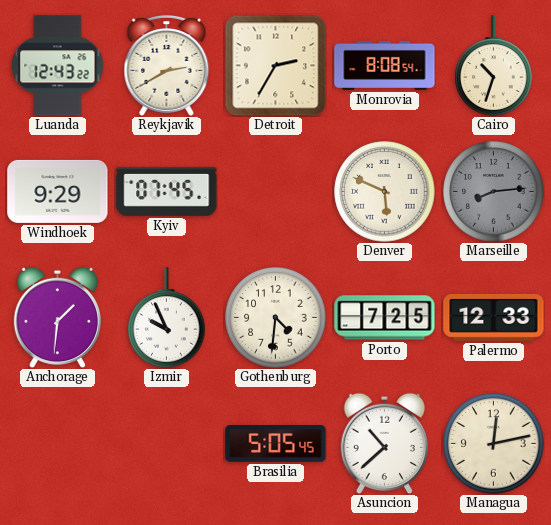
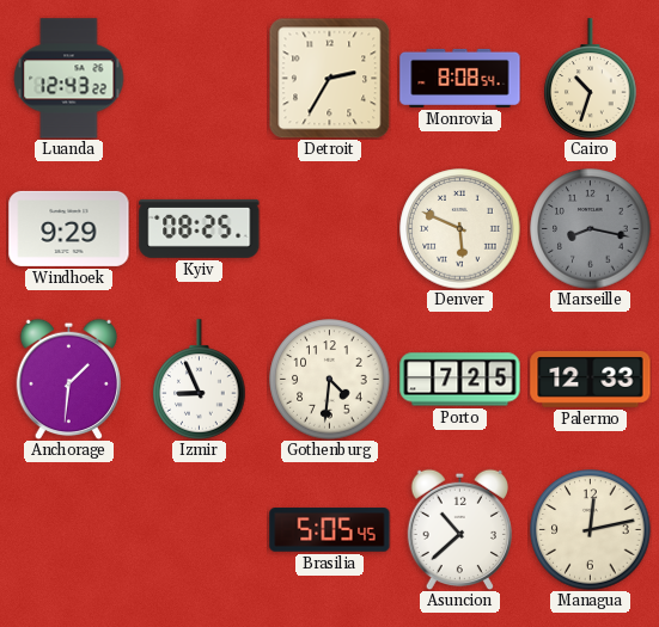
Reykjavik: 2:40 -> none
Kyiv: 07:45 -> 08:25
Marseille: 8:14 -> 8:17
Izmir: 9:56 -> 8:56
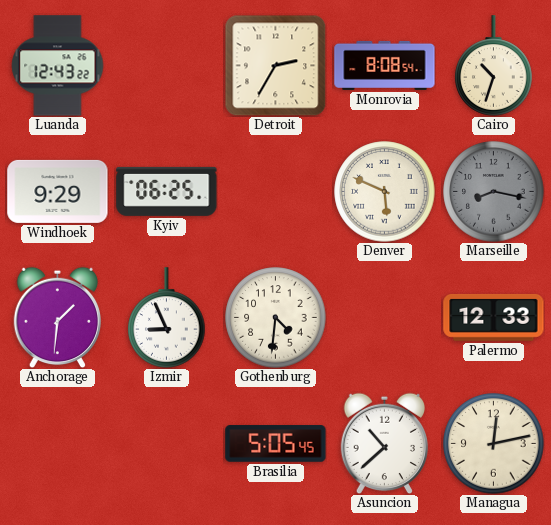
Kyiv: 08:25 -> 06:25
Porto: 7:25 -> none
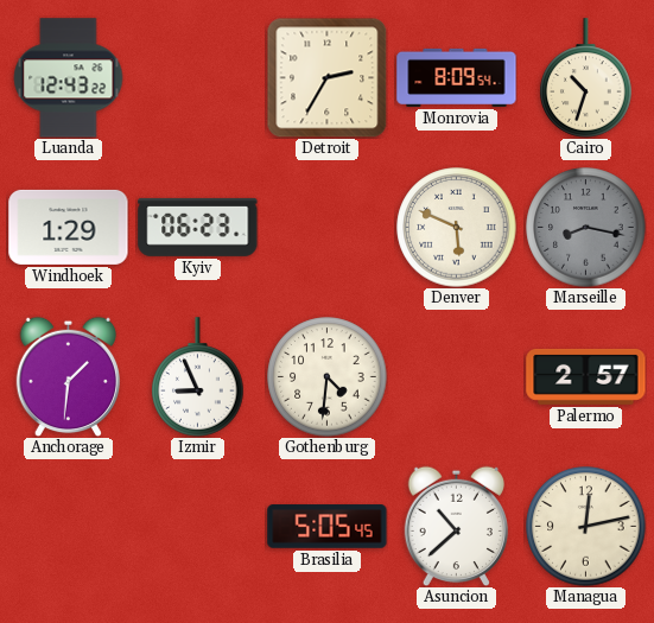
Monrovia: 8:08 -> 8:09
Windhoek: 9:29 -> 1:29
Kyiv: 06:25 -> 06:23
Palermo: 12:33 -> 2:57
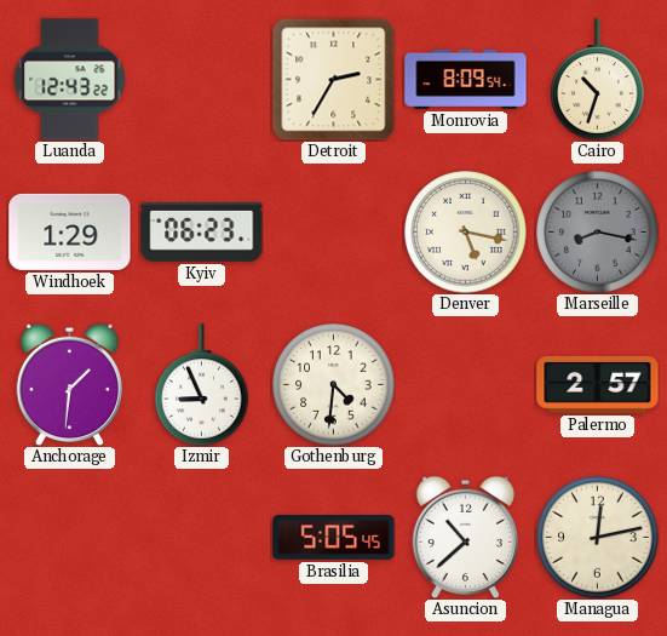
Denver: 5:49 -> 5:17
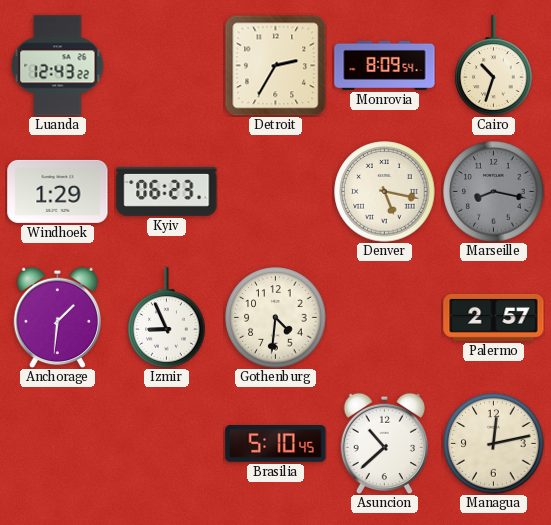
Brasilia: 5:05 -> 5:10
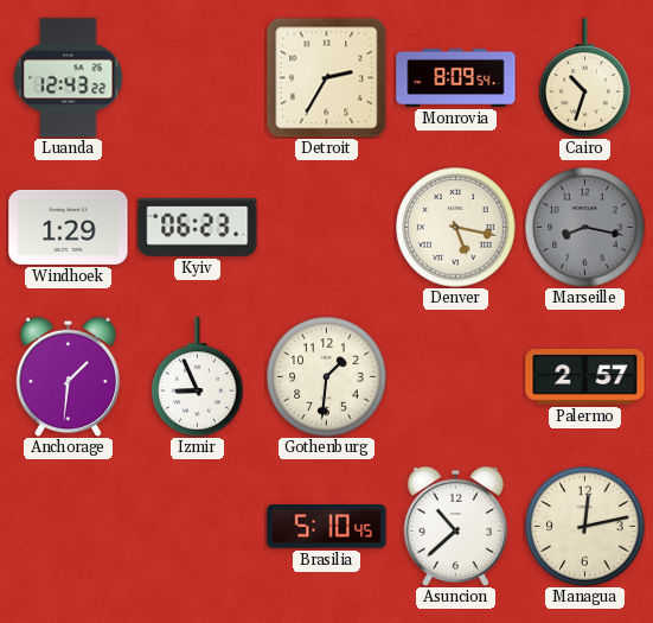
Gothenburg: 4:31 -> 1:31
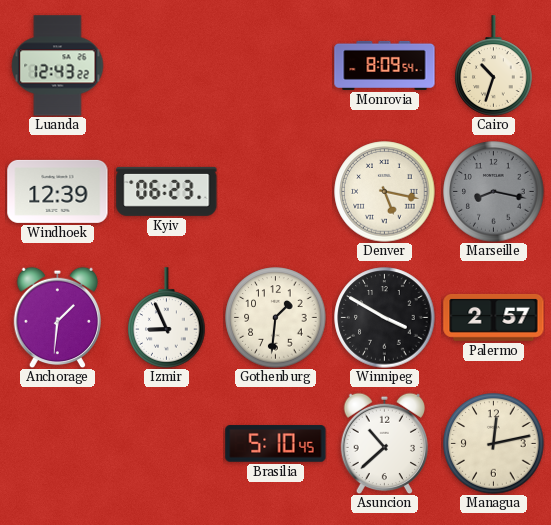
Detroit: 2:35 -> none
Windhoek: 1:29 -> 12:39
Winnipeg: none -> 3:50
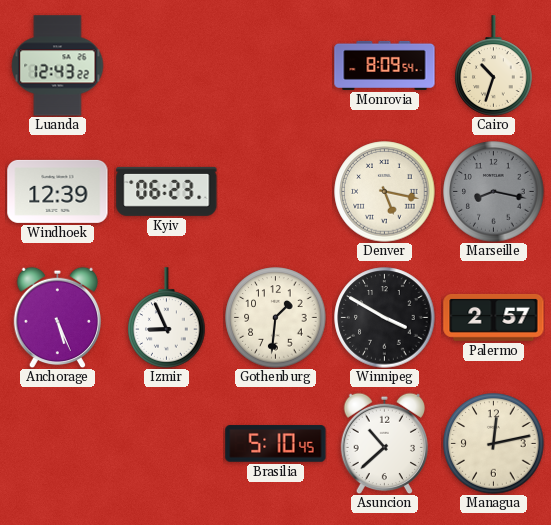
Anchorage: 1:31 -> 5:26
